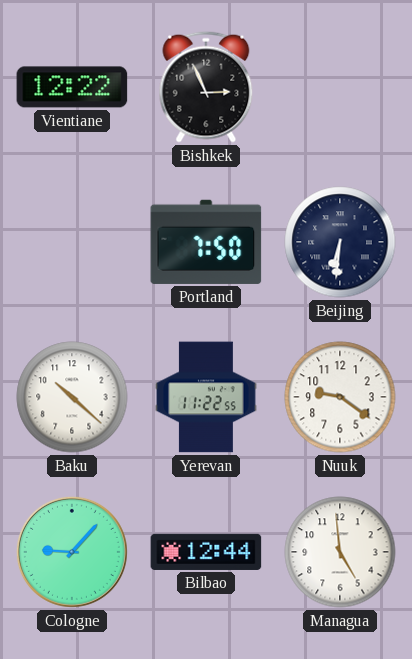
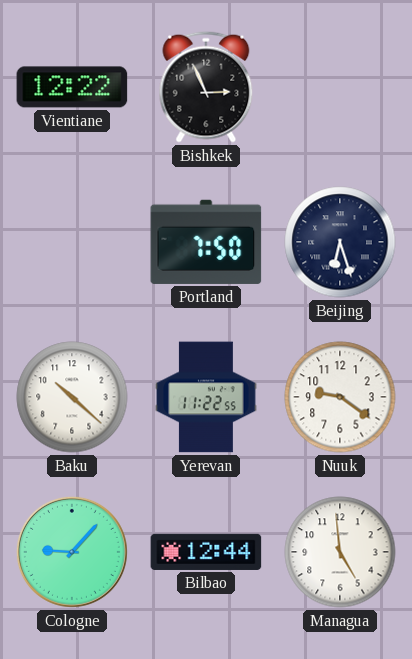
Beijing: 6:31 -> 6:27
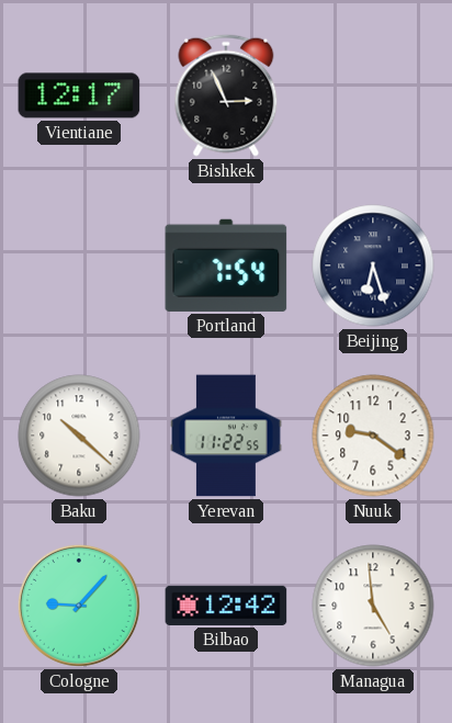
Vientiane: 12:22 -> 12:17
Portland: 7:50 -> 7:54
Bilbao: 12:44 -> 12:42
